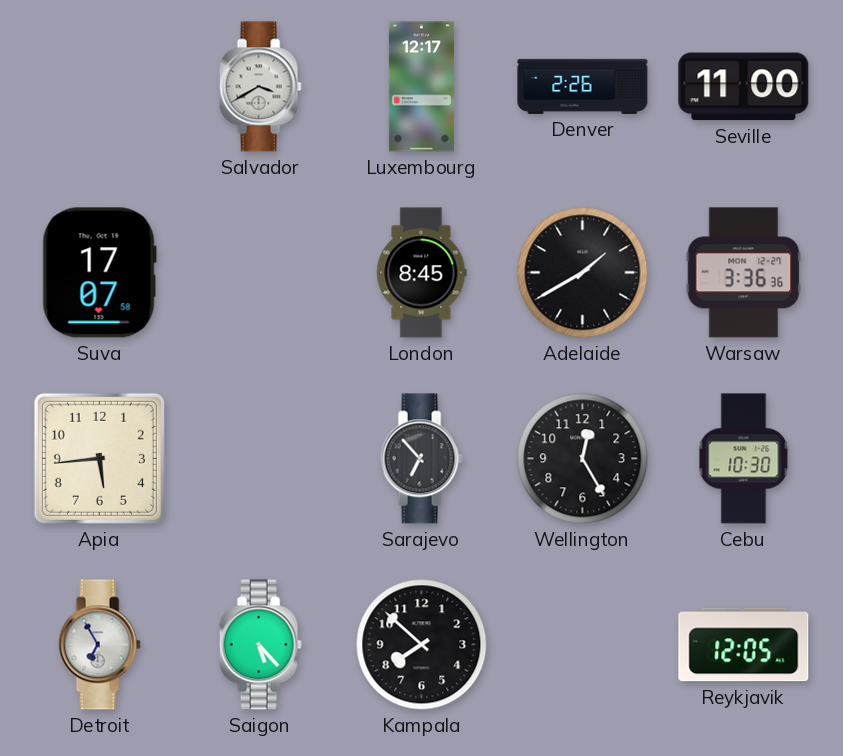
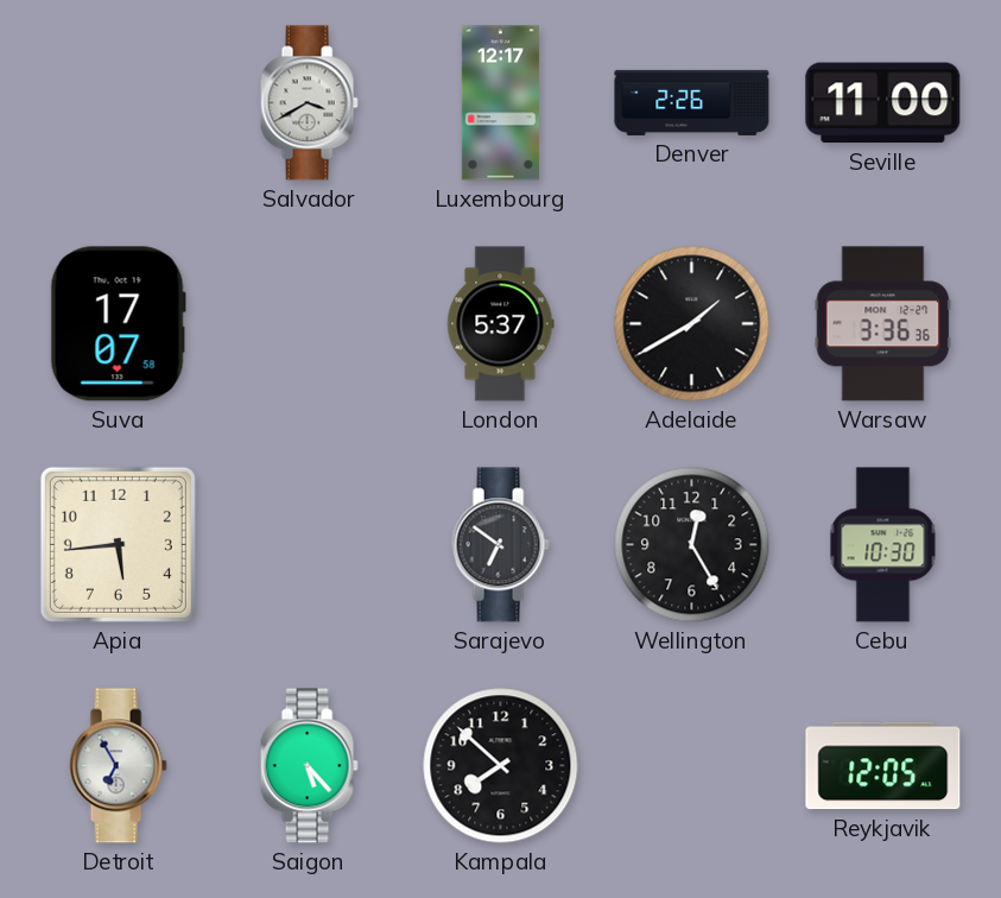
London: 8:45 -> 5:37
Sarajevo: 6:53 -> 6:51
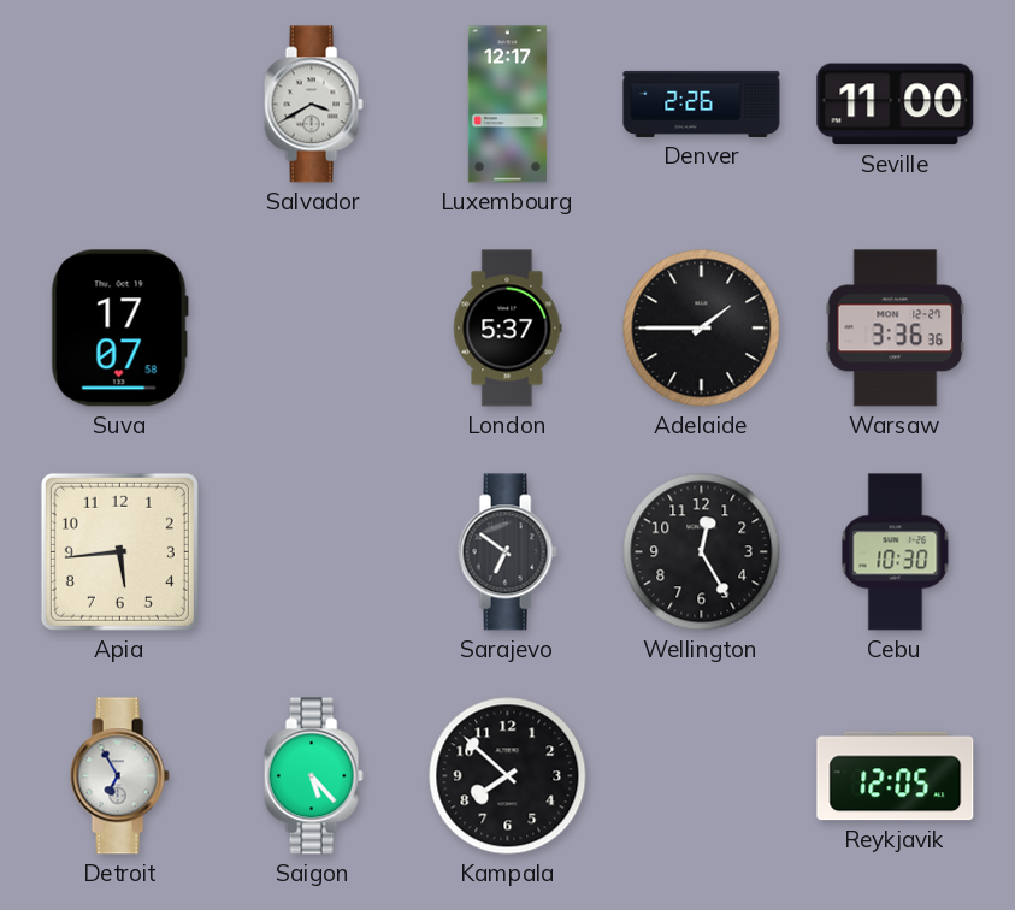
Adelaide: 1:40 -> 1:45
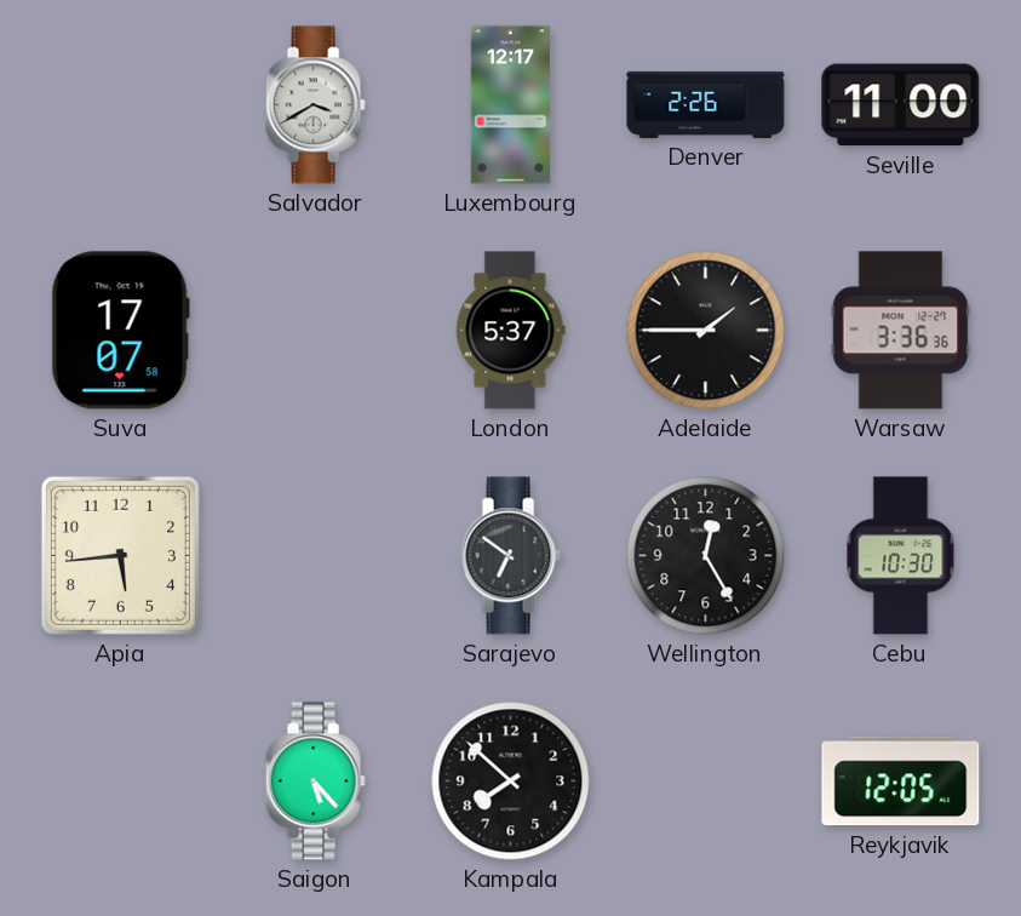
Detroit: 6:55 -> none
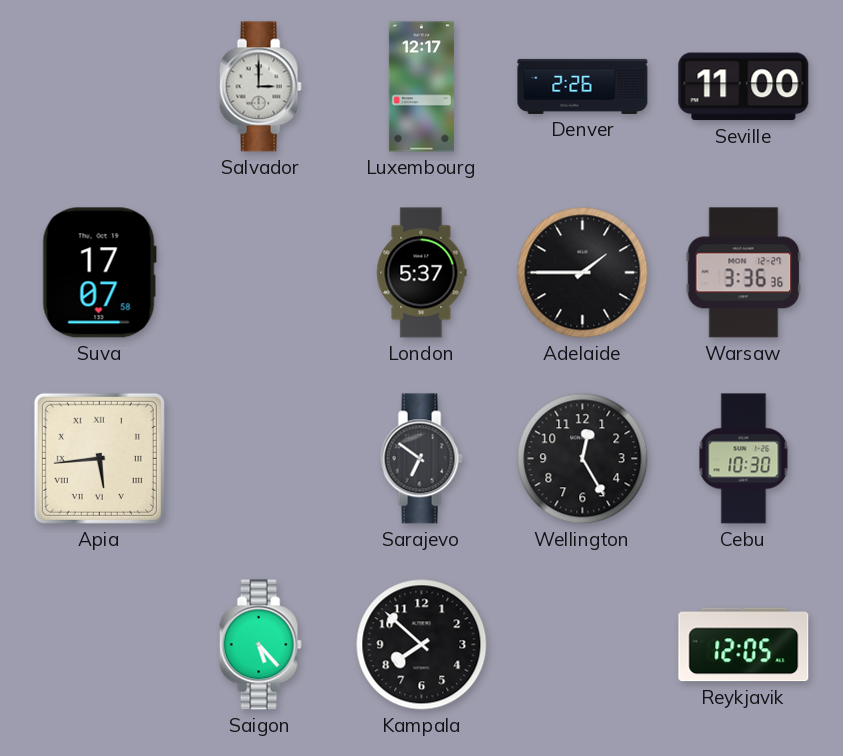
Salvador: 3:40 -> 3:00
Apia numerals: Arabic -> Roman
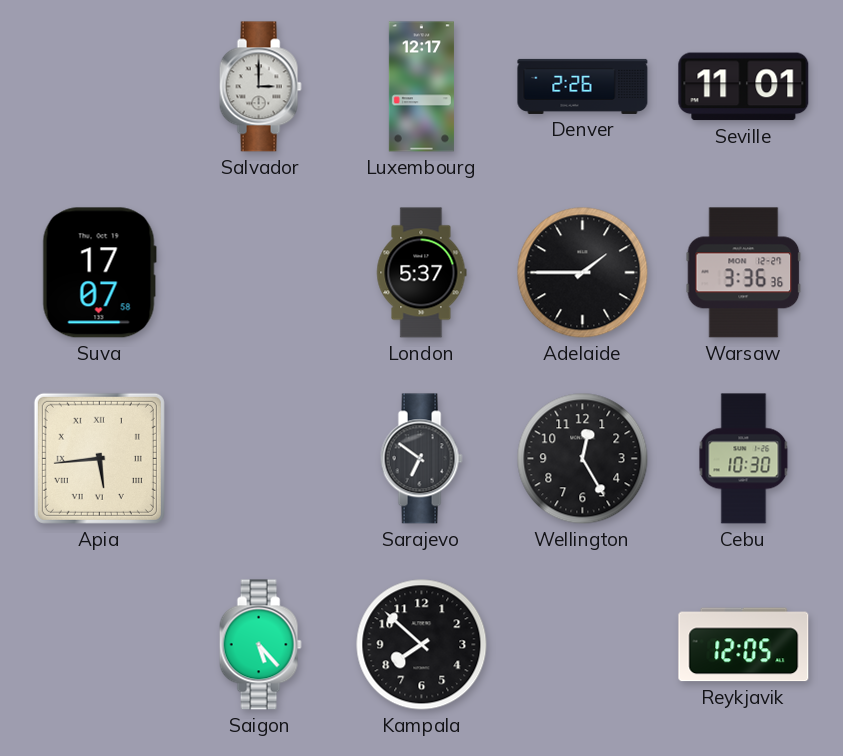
Seville: 11:00 -> 11:01
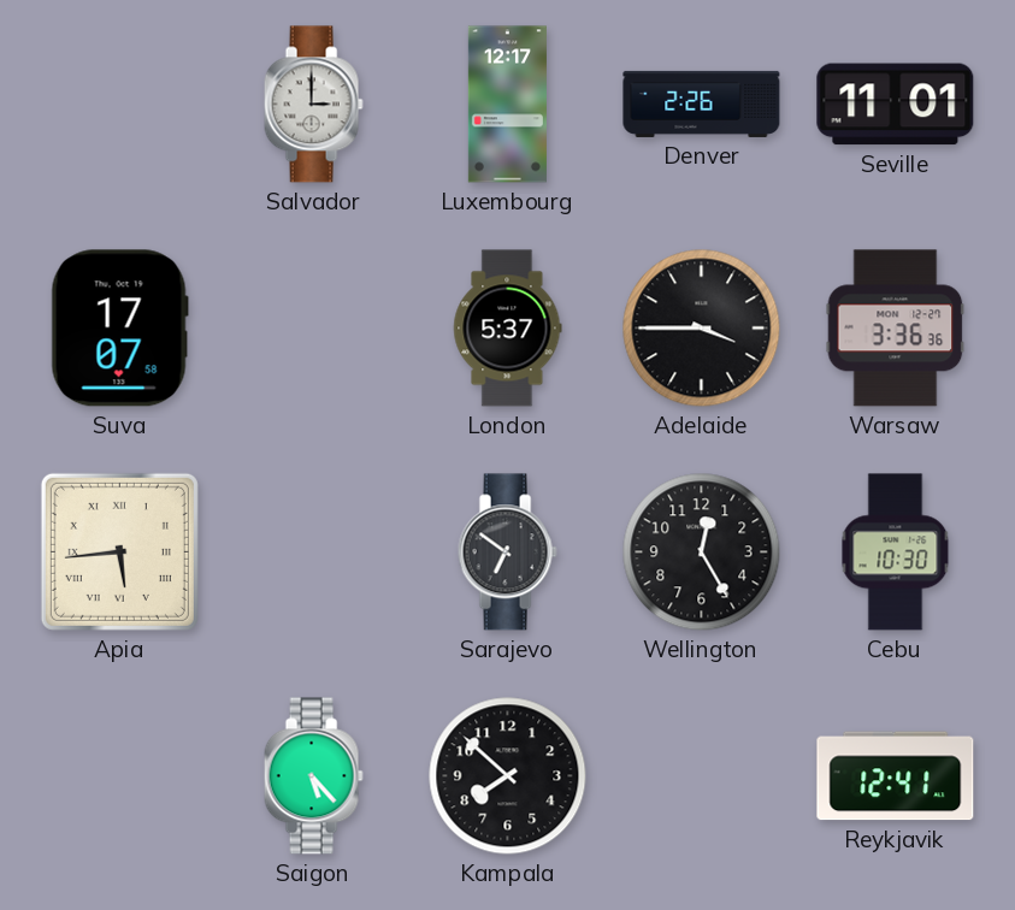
Adelaide: 1:45 -> 3:45
Reykjavik: 12:05 -> 12:41
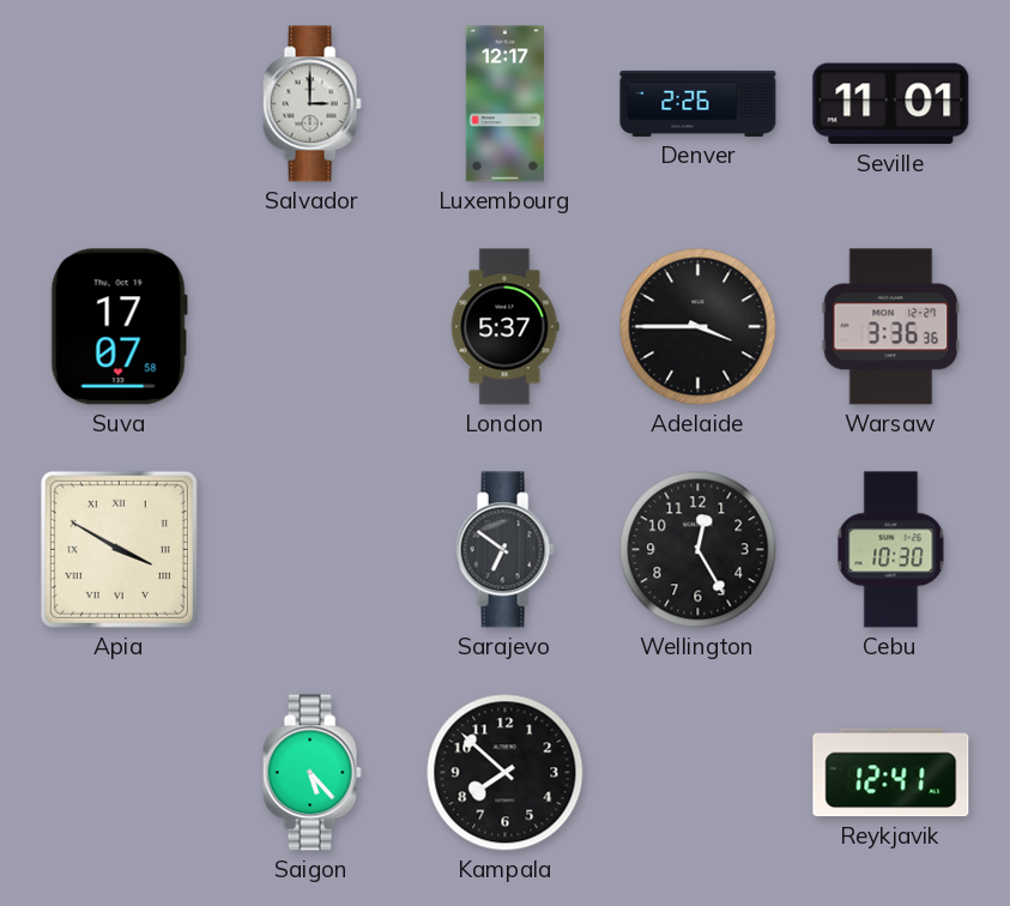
Apia: 5:44 -> 3:50
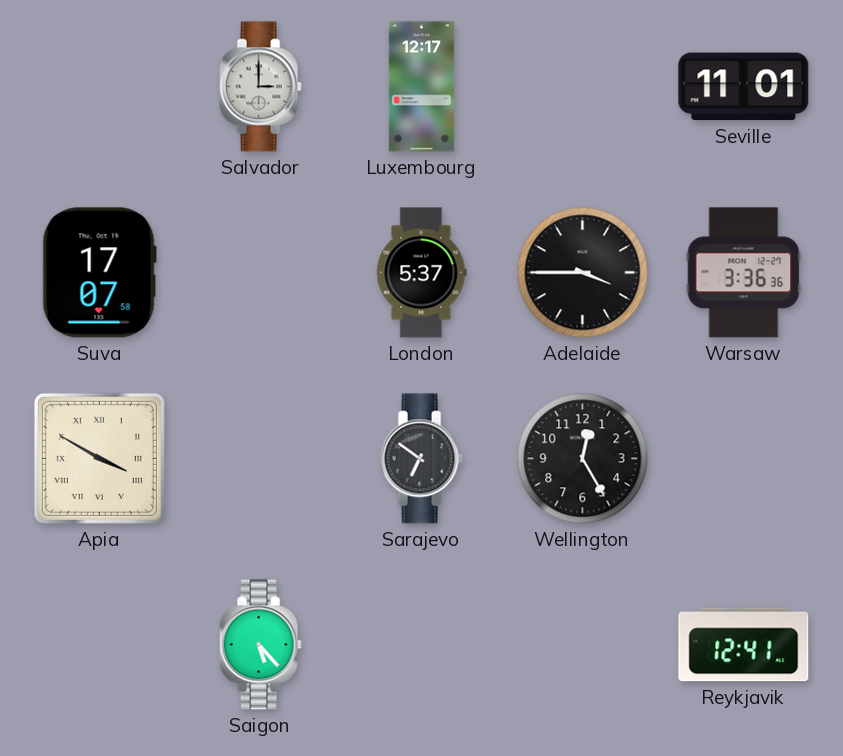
Denver: 2:26 -> none
Cebu: 10:30 -> none
Kampala: 7:52 -> none
